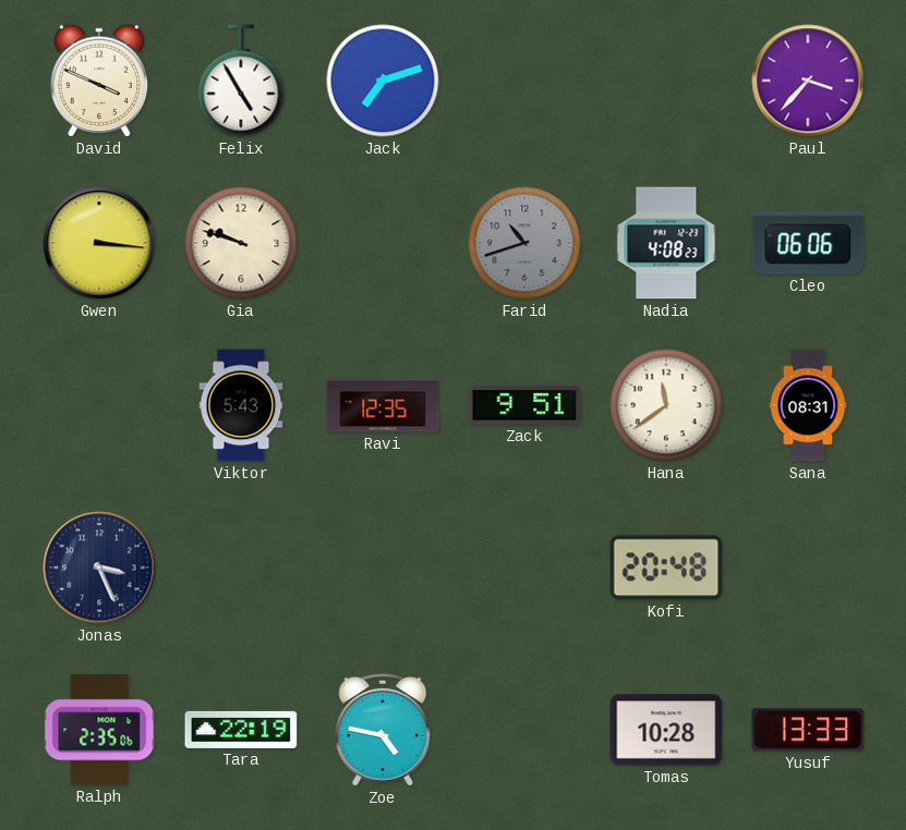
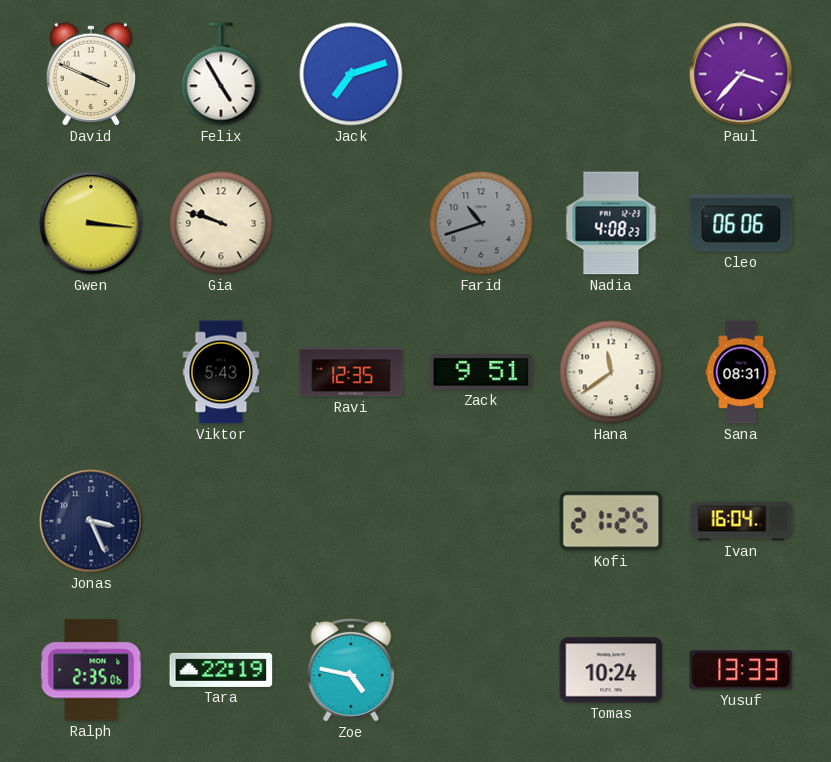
Kofi: 20:48 -> 21:25
Ivan: none -> 16:04
Tomas: 10:28 -> 10:24
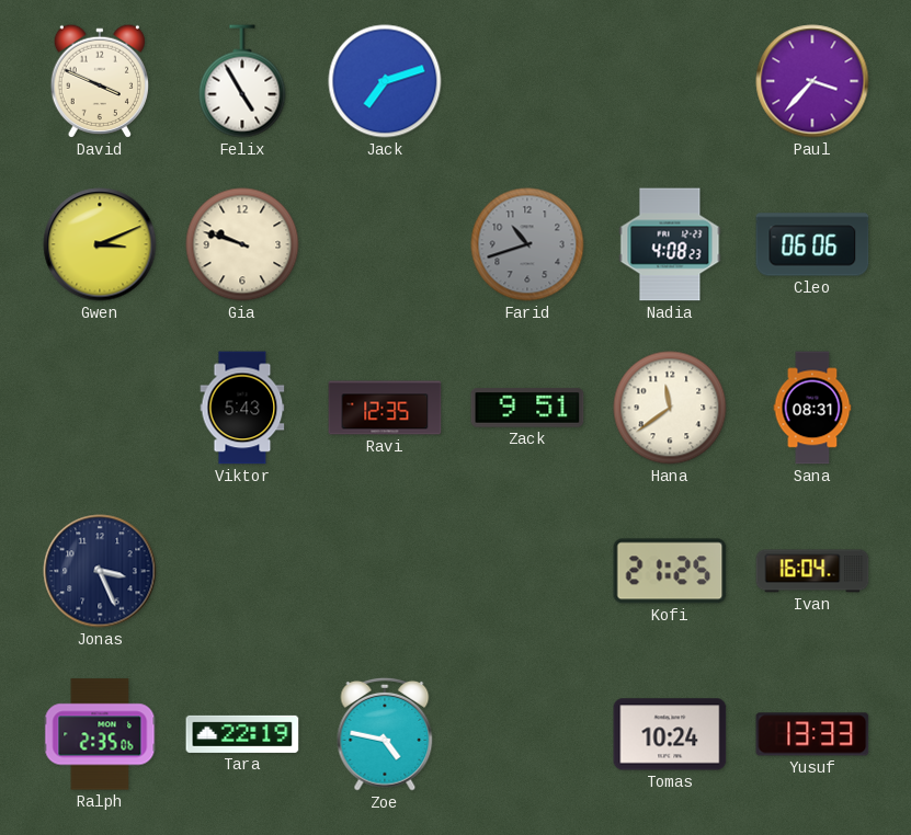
Gwen: 3:16 -> 3:11
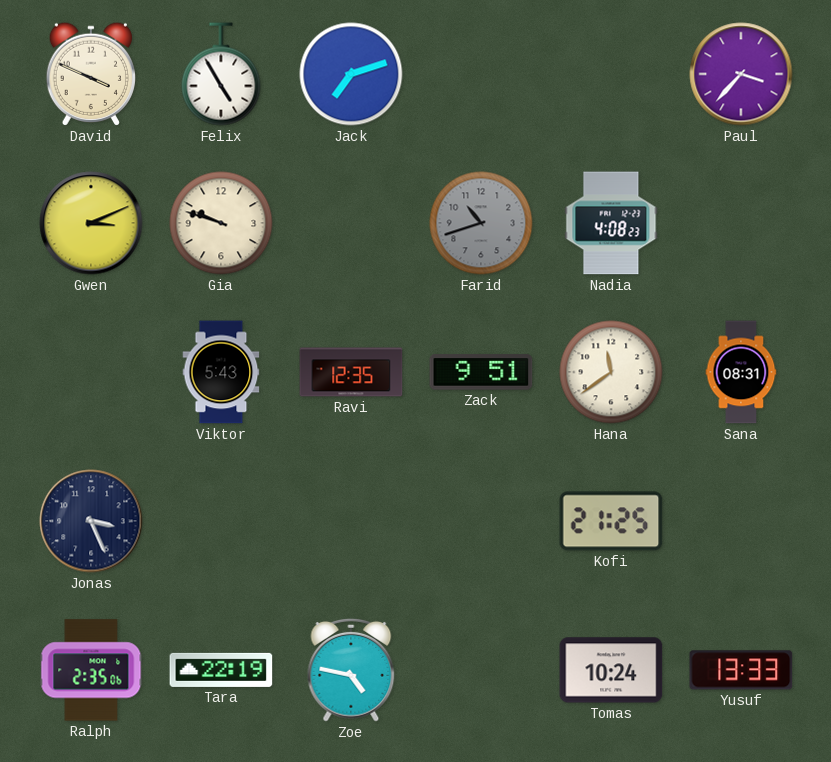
Cleo: 06:06 -> none
Ivan: 16:04 -> none
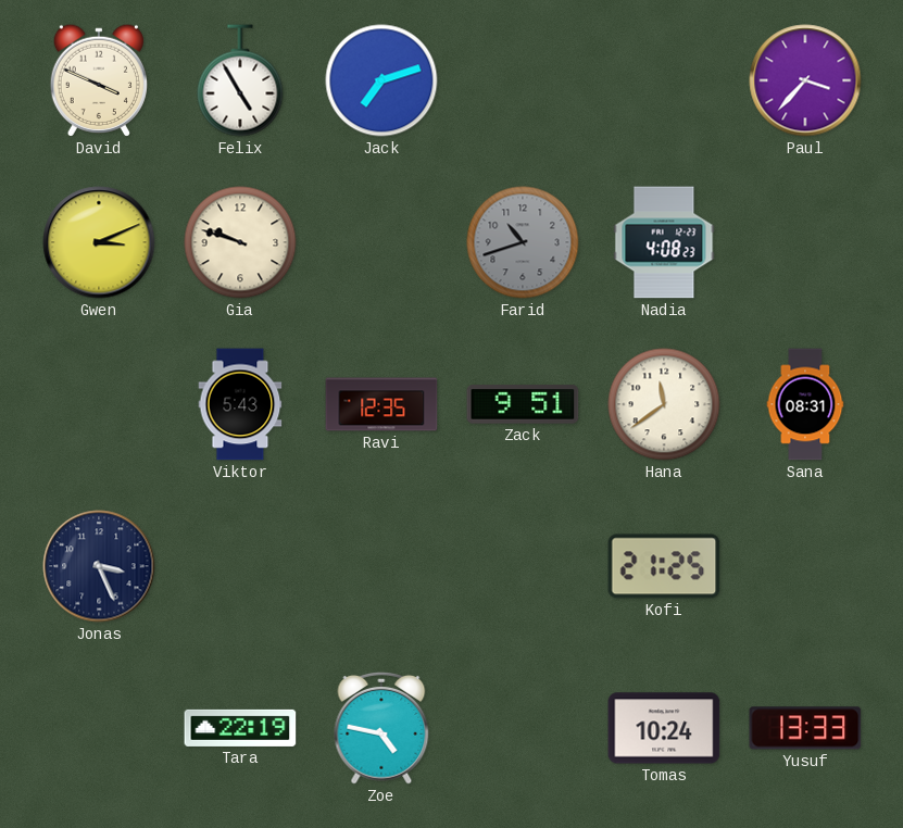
Ralph: 2:35 -> none
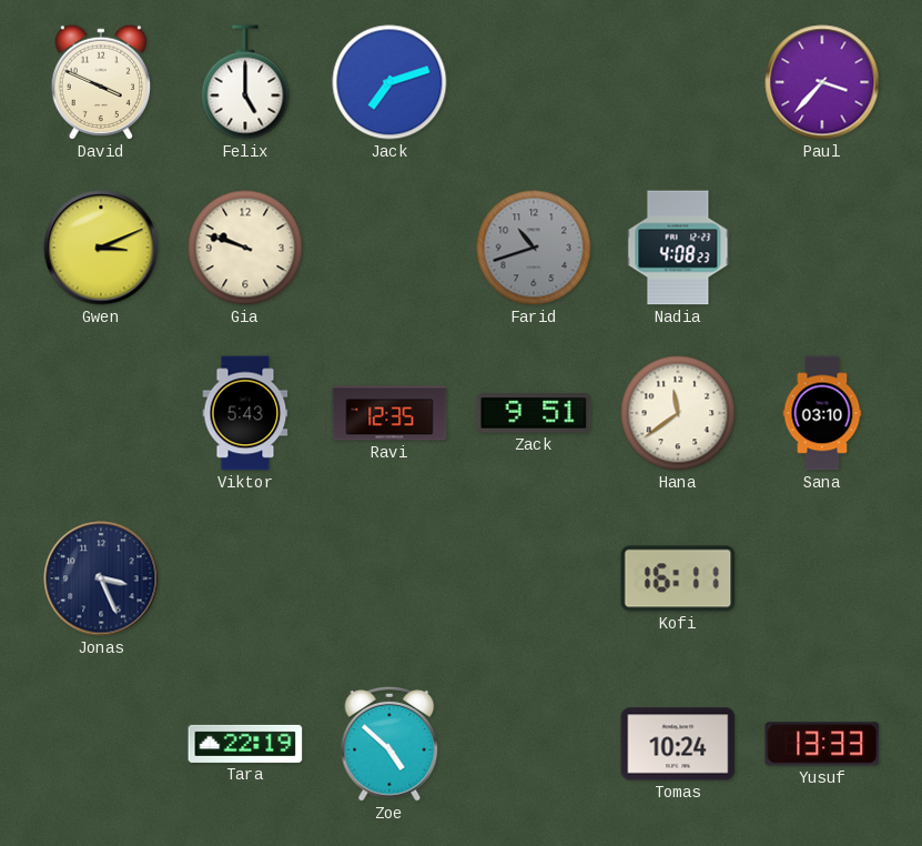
Felix: 4:55 -> 5:00
Sana: 08:31 -> 03:10
Kofi: 21:25 -> 16:11
Zoe: 4:47 -> 4:52
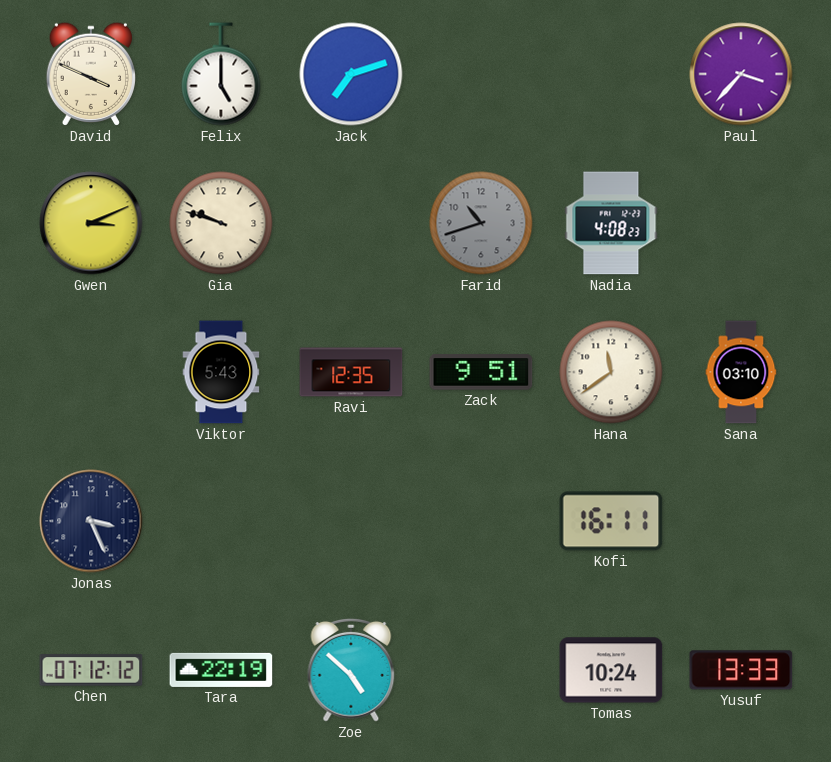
Chen: none -> 07:12
